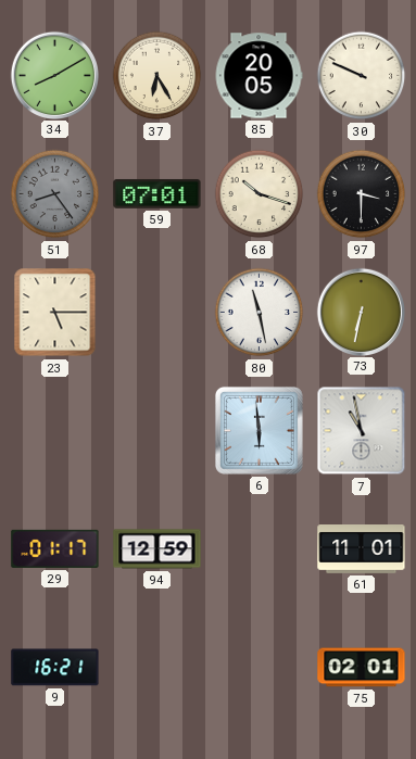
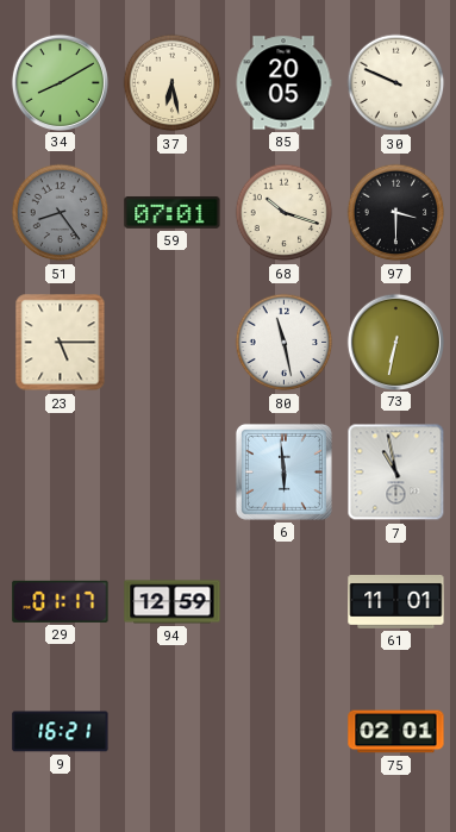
37: 6:25 -> 6:28
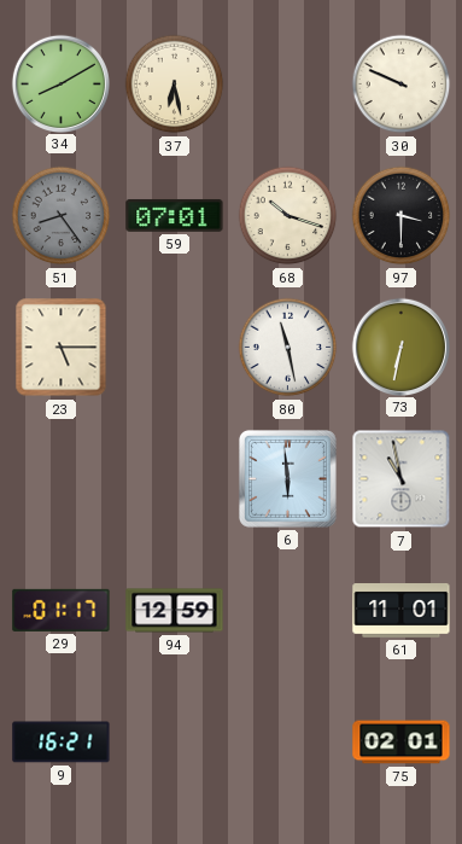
85: 20:05 -> none
